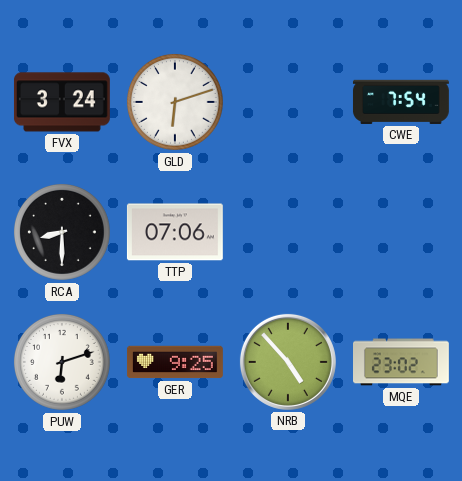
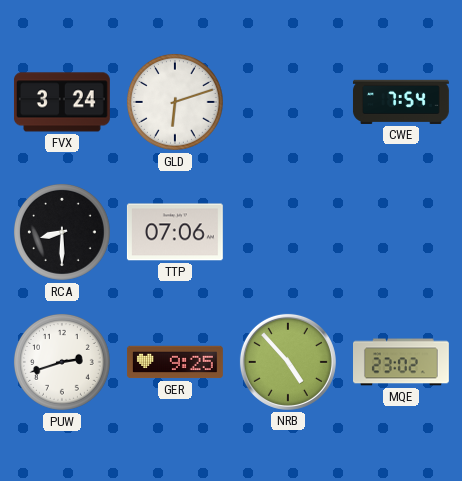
PUW: 6:12 -> 2:42
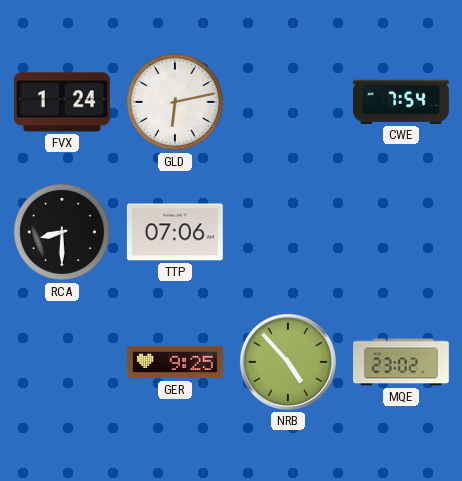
FVX: 3:24 -> 1:24
GLD: 6:12 -> 6:13
PUW: 2:42 -> none
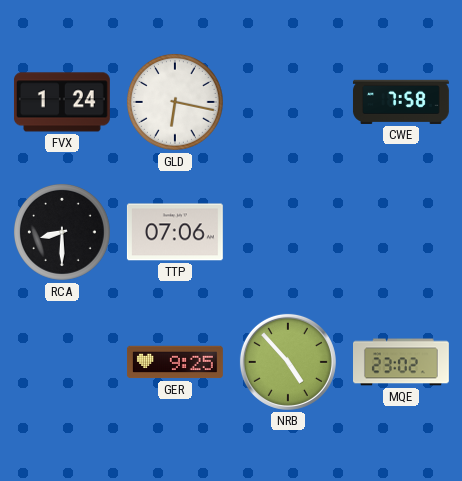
GLD: 6:13 -> 6:17
CWE: 7:54 -> 7:58
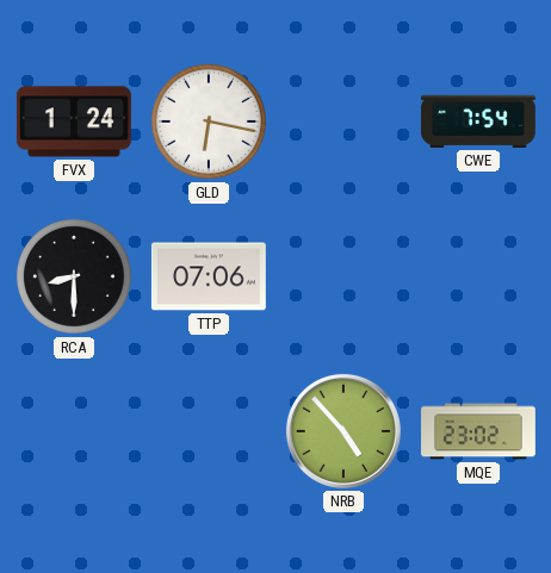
CWE: 7:58 -> 7:54
GER: 9:25 -> none
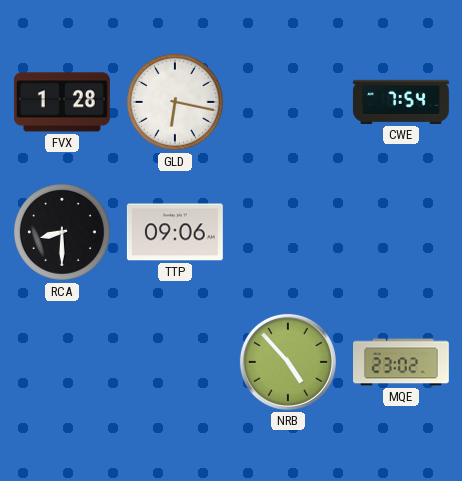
FVX: 1:24 -> 1:28
TTP: 07:06 -> 09:06
